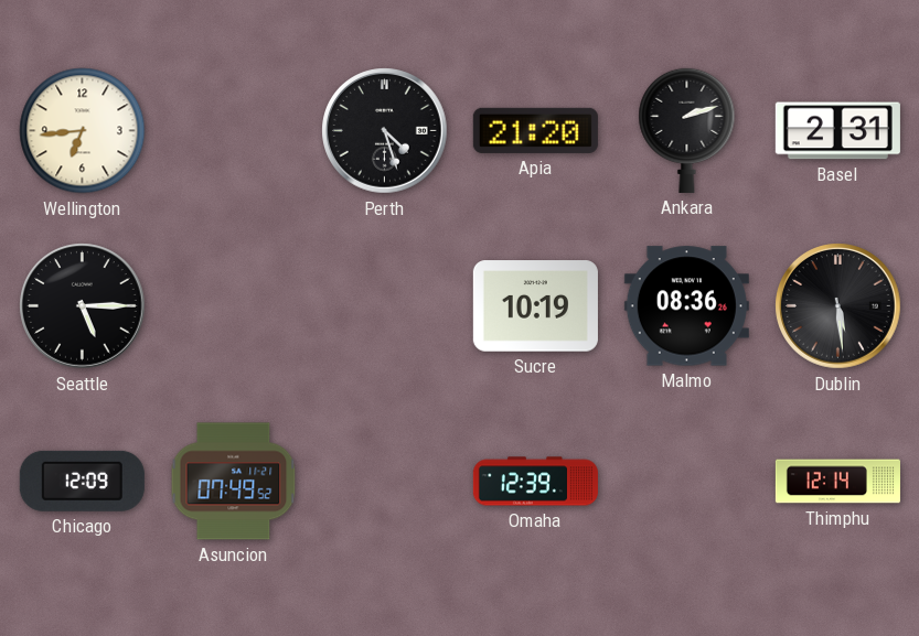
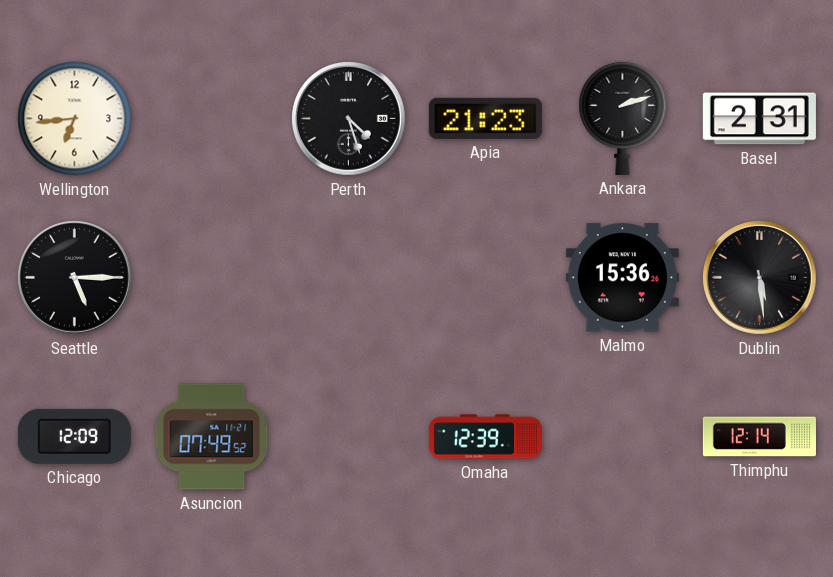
Apia: 21:20 -> 21:23
Sucre: 10:19 -> none
Malmo: 08:36 -> 15:36
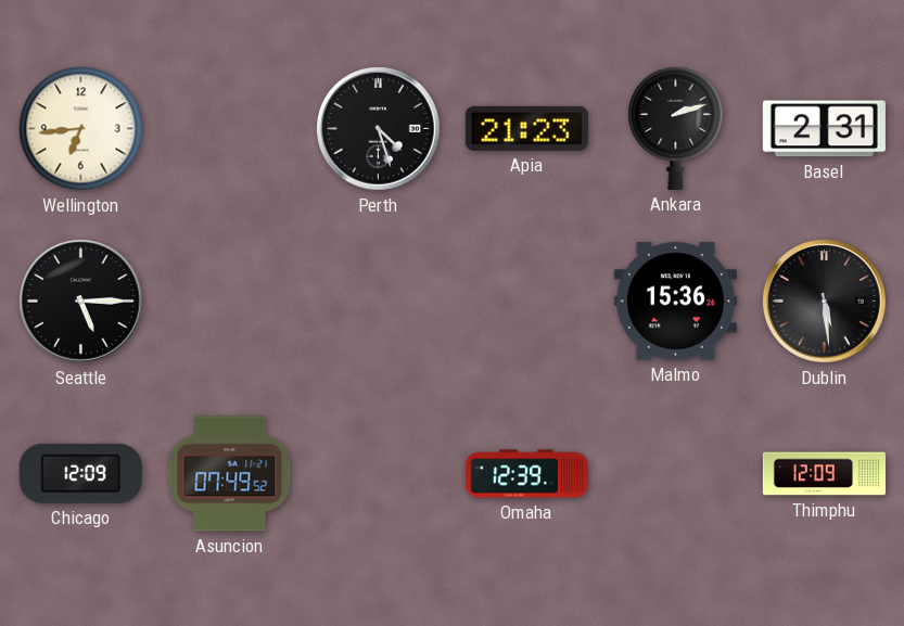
Thimphu: 12:14 -> 12:09
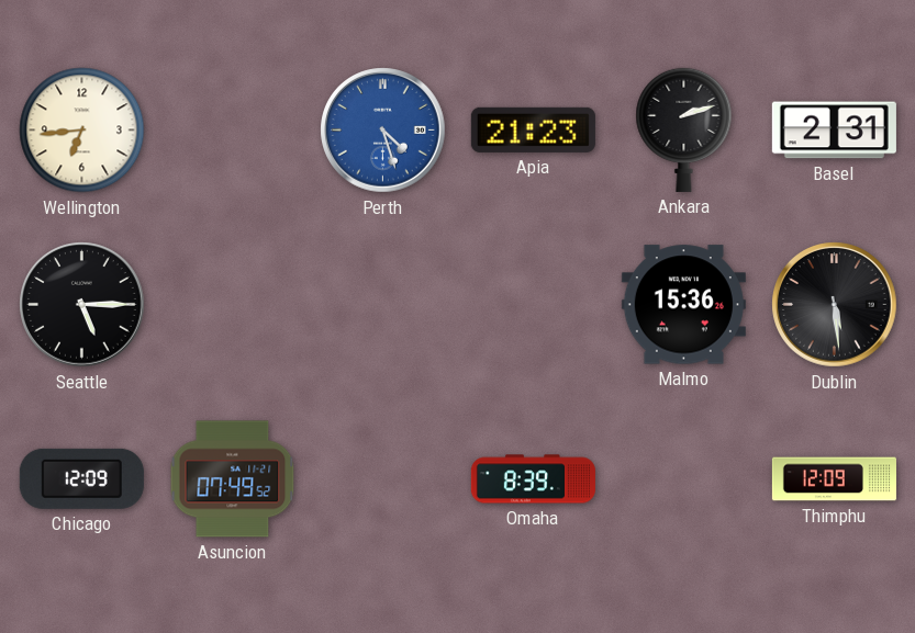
Perth dial: black -> blue
Omaha: 12:39 -> 8:39
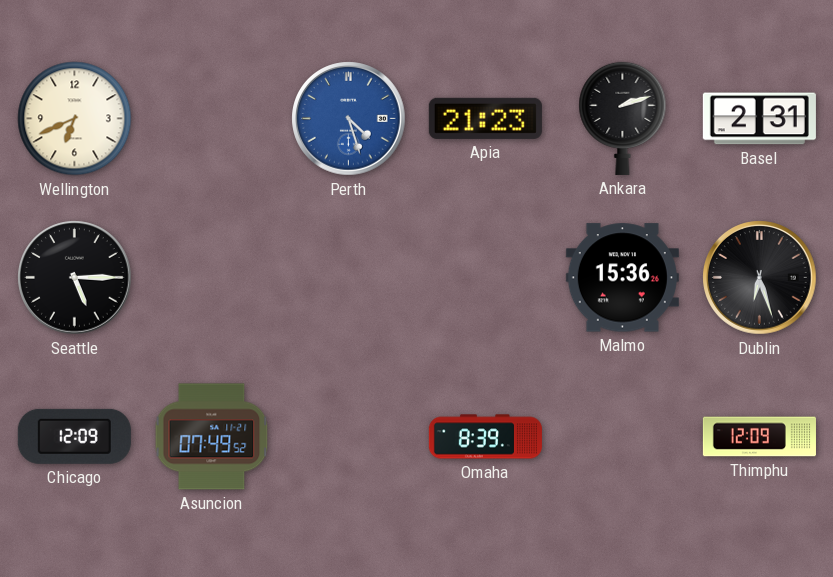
Wellington: 6:44 -> 6:41
Dublin: 5:29 -> 6:27
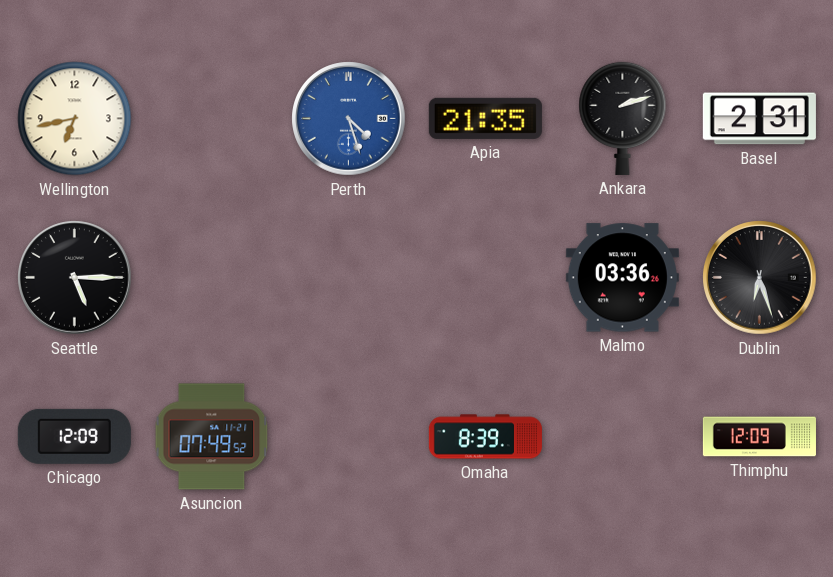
Wellington: 6:41 -> 6:43
Apia: 21:23 -> 21:35
Malmo: 15:36 -> 03:36
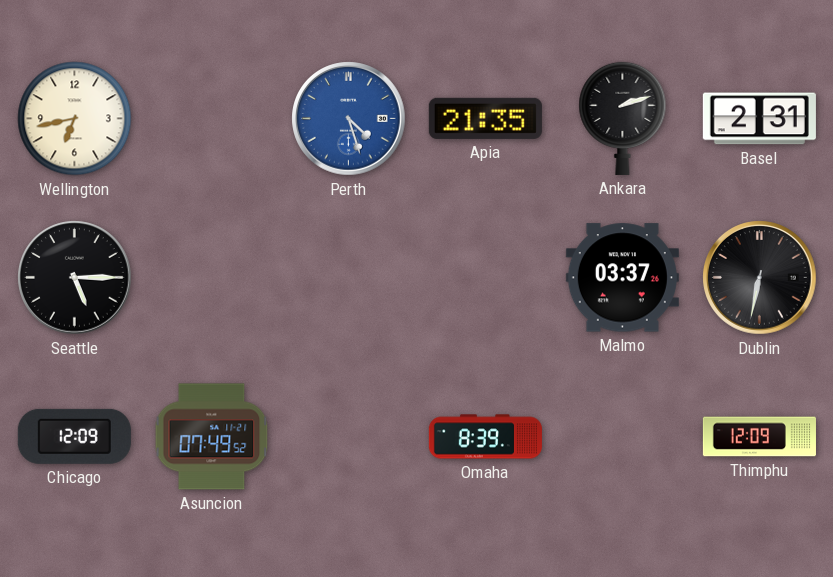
Malmo: 03:36 -> 03:37
Dublin: 6:27 -> 6:32
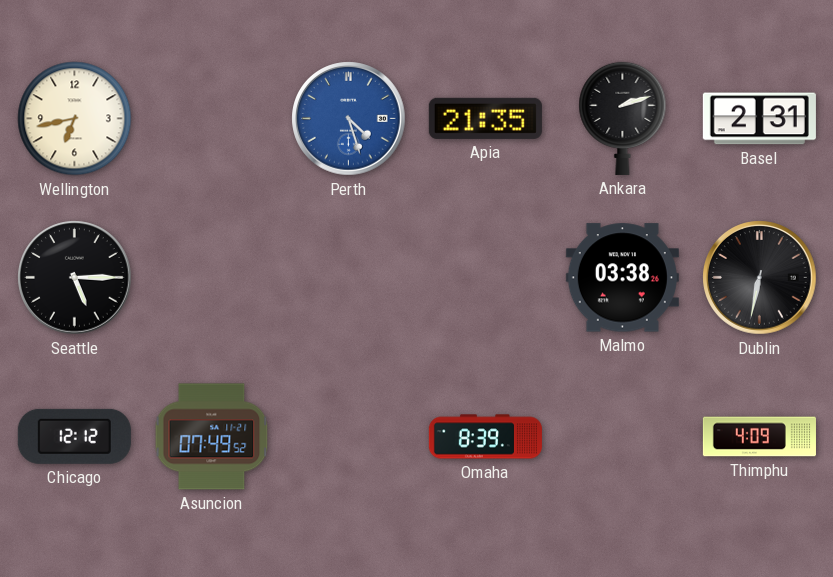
Malmo: 03:37 -> 03:38
Chicago: 12:09 -> 12:12
Thimphu: 12:09 -> 4:09
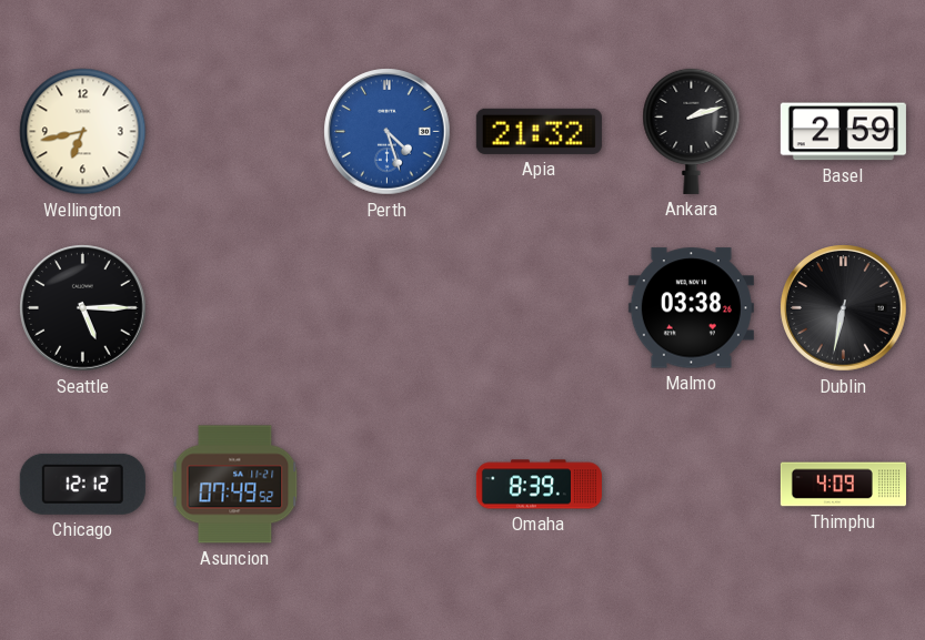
Apia: 21:35 -> 21:32
Basel: 2:31 -> 2:59
